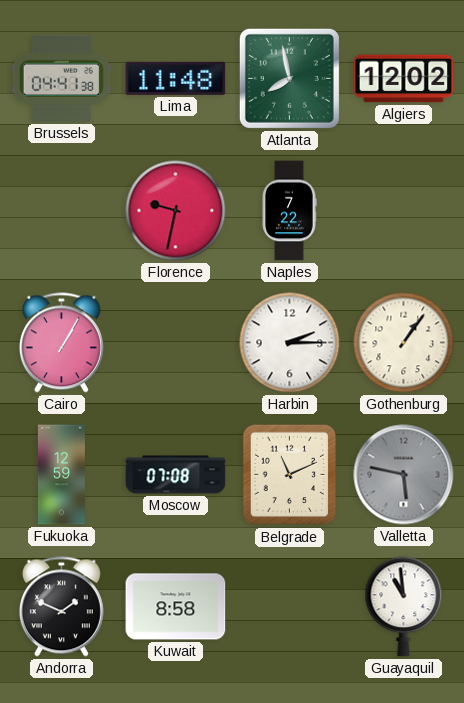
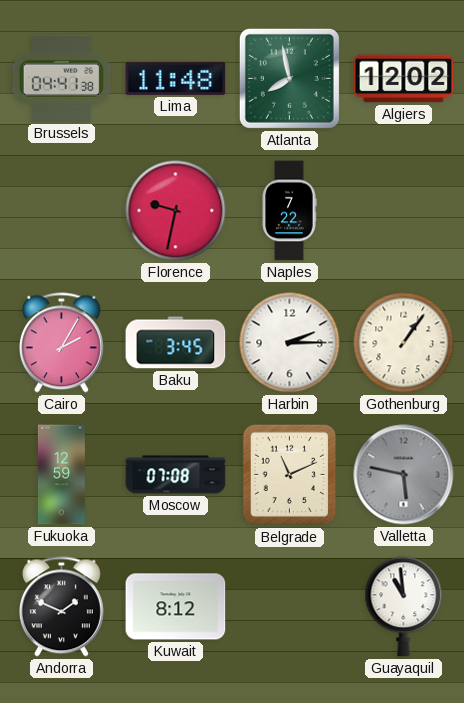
Cairo: 1:05 -> 2:05
Baku: none -> 3:45
Kuwait: 8:58 -> 8:12
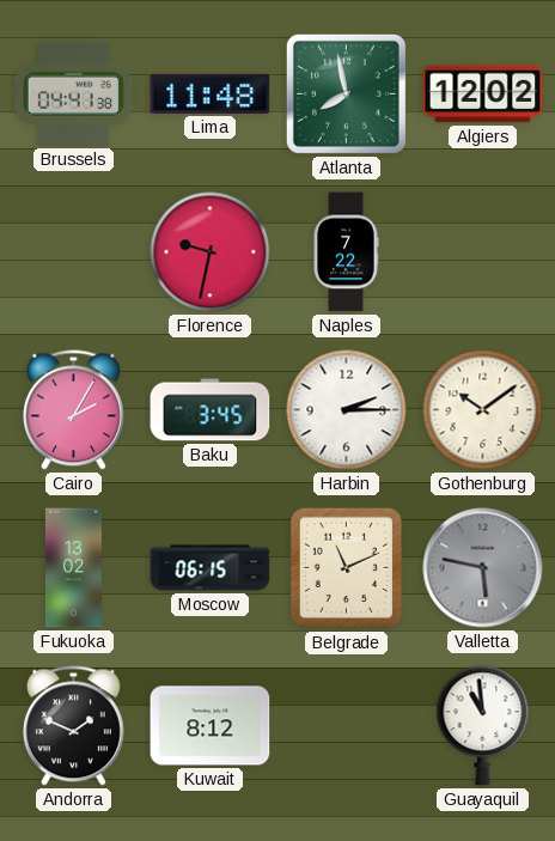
Gothenburg: 1:06 -> 10:09
Fukuoka: 12:59 -> 13:02
Moscow: 07:08 -> 06:15
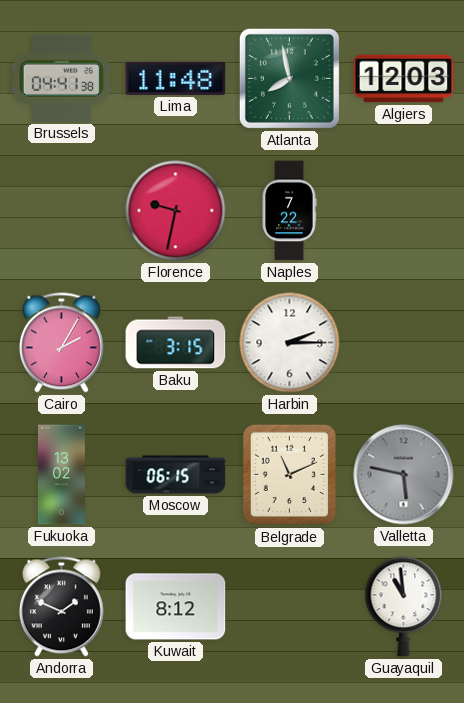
Algiers: 12:02 -> 12:03
Baku: 3:45 -> 3:15
Gothenburg: 10:09 -> none
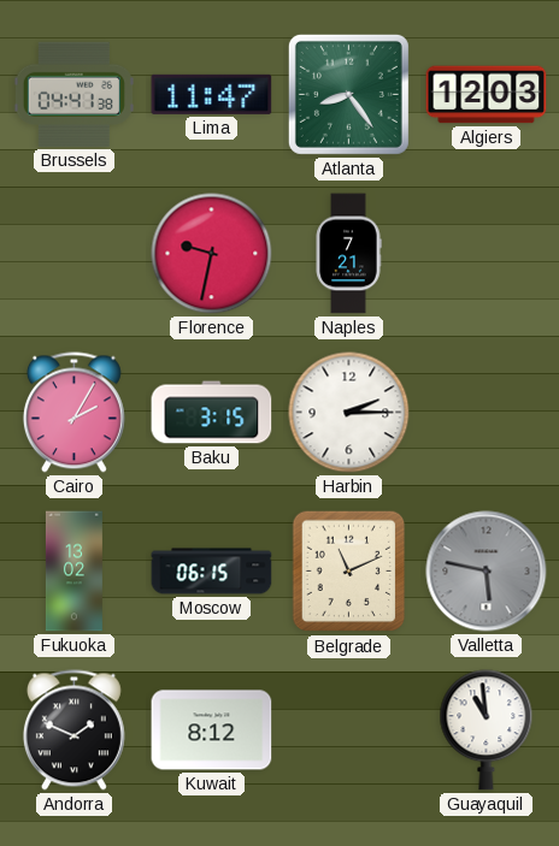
Lima: 11:48 -> 11:47
Atlanta: 7:58 -> 8:24
Naples: 7:22 -> 7:21
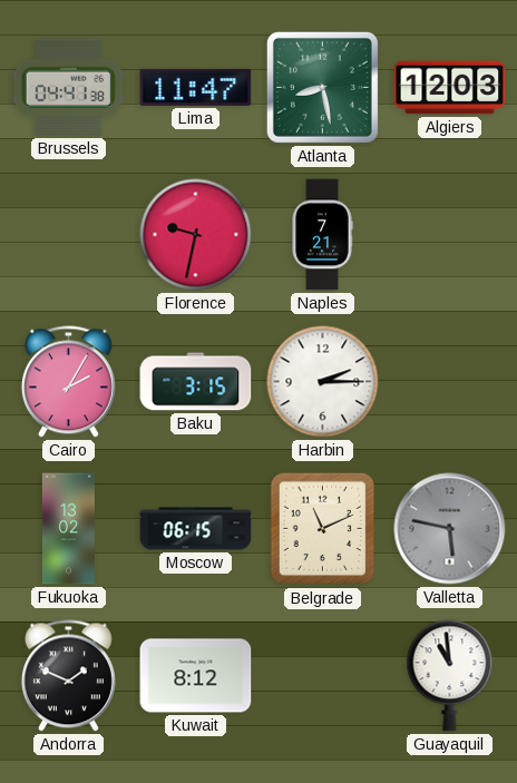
Atlanta: 8:24 -> 8:28
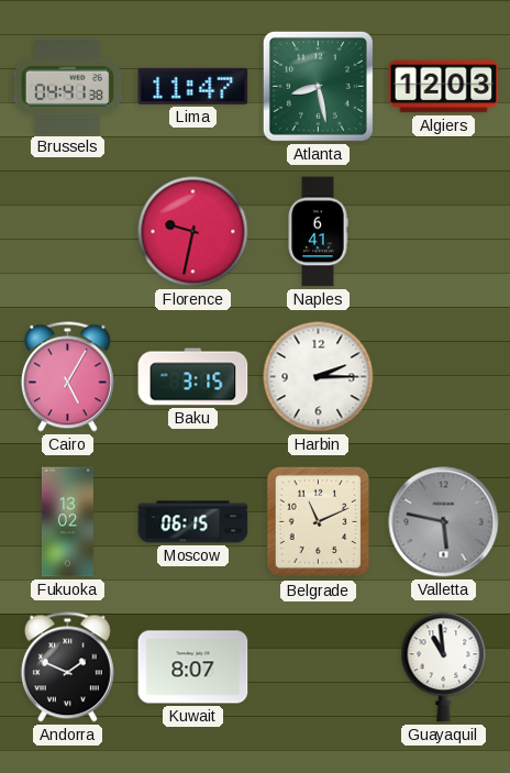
Naples: 7:21 -> 6:41
Cairo: 2:05 -> 5:05
Kuwait: 8:12 -> 8:07
